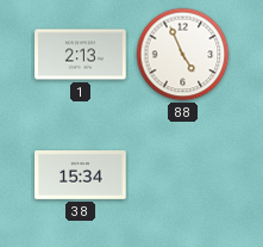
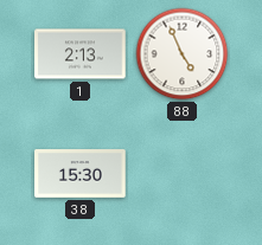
38: 15:34 -> 15:30
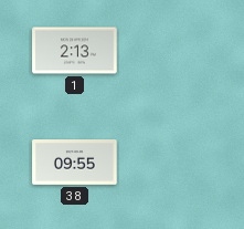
88: 4:56 -> none
38: 15:30 -> 09:55
